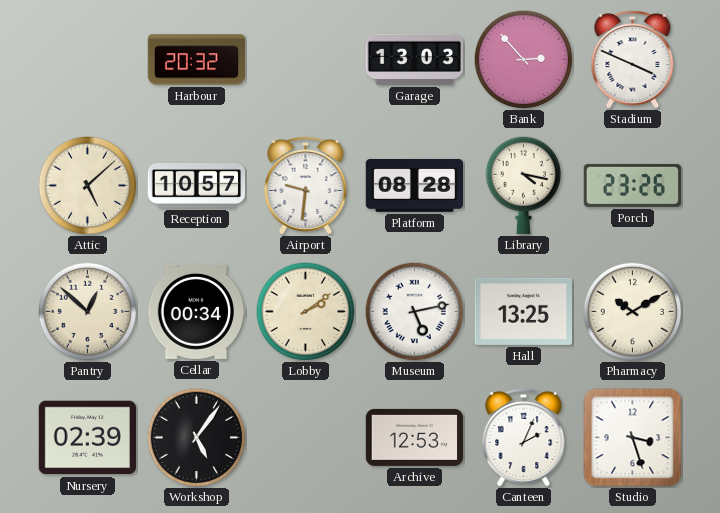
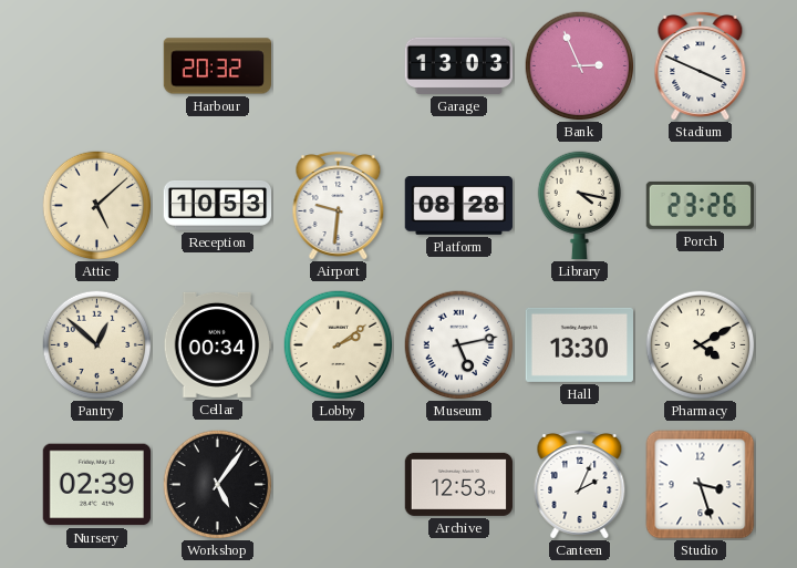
Bank: 2:53 -> 2:56
Reception: 10:57 -> 10:53
Hall: 13:25 -> 13:30
Pharmacy: 10:10 -> 4:10
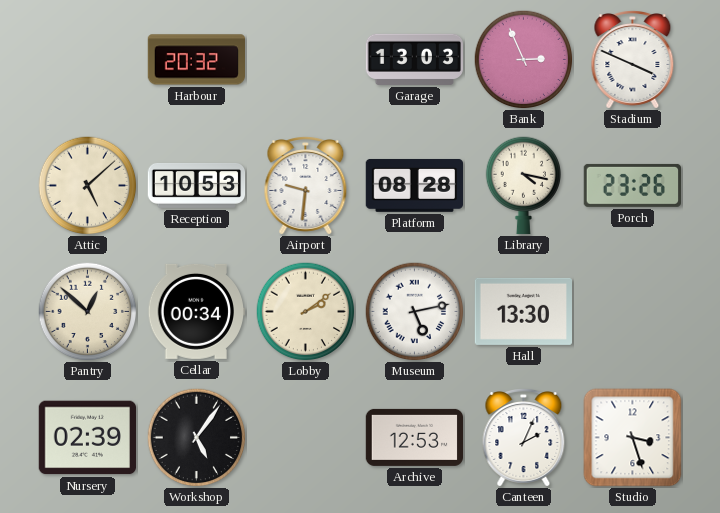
Pharmacy: 4:10 -> none
